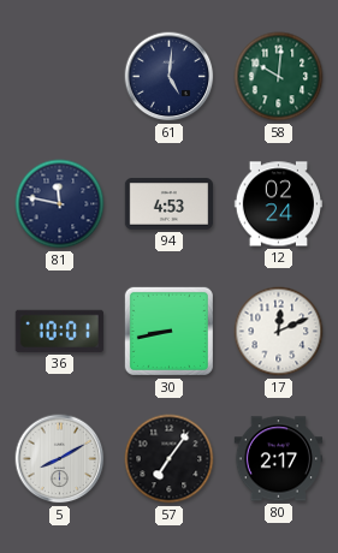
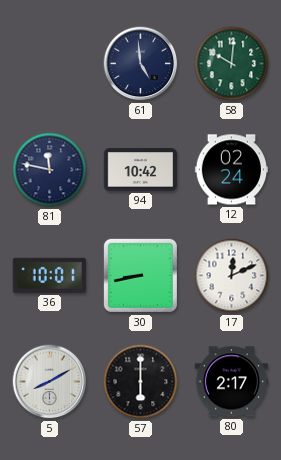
61: 5:01 -> 4:59
94: 4:53 -> 10:42
57: 7:06 -> 6:00
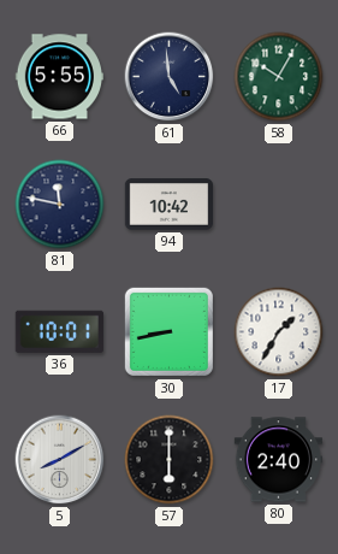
66: none -> 5:55
58: 10:01 -> 10:05
12: 02:24 -> none
17: 12:11 -> 1:35
80: 2:17 -> 2:40
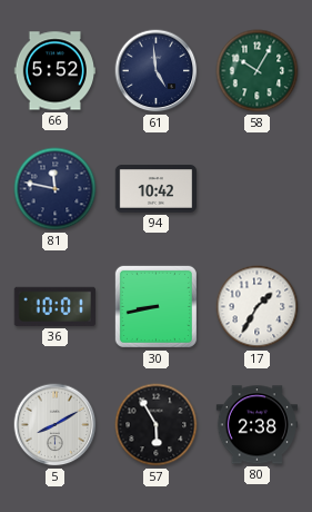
66: 5:55 -> 5:52
57: 6:00 -> 5:55
80: 2:40 -> 2:38
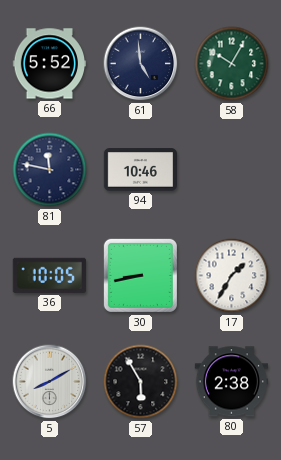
94: 10:42 -> 10:46
36: 10:01 -> 10:05
